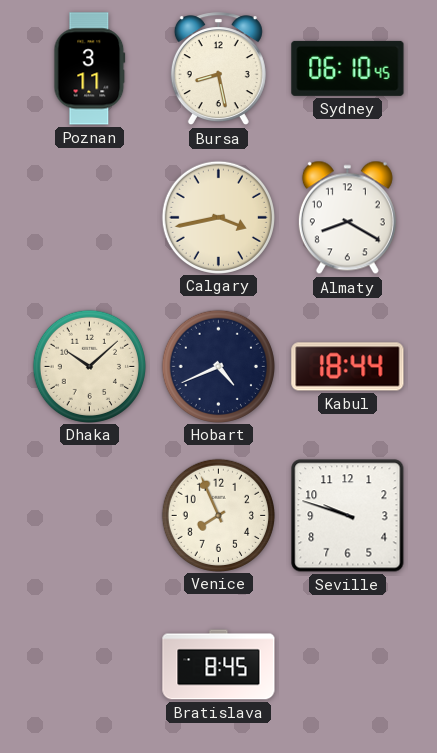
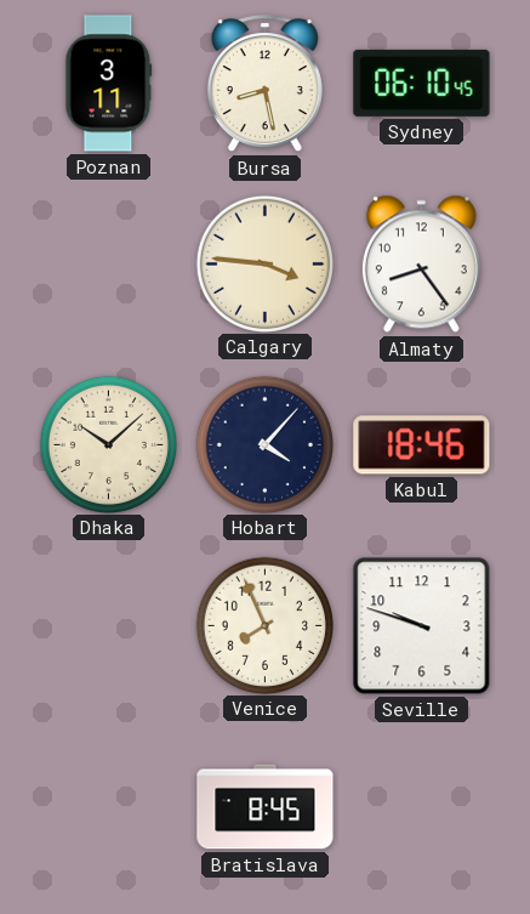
Calgary: 3:43 -> 3:46
Almaty: 8:20 -> 8:24
Hobart: 4:41 -> 4:07
Kabul: 18:44 -> 18:46
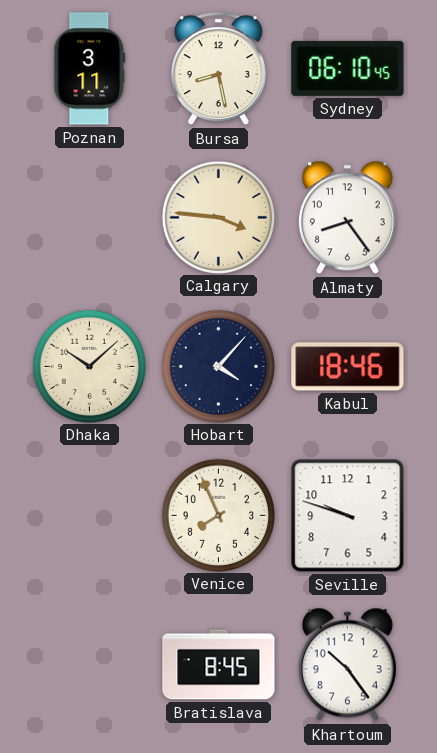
Khartoum: none -> 10:24
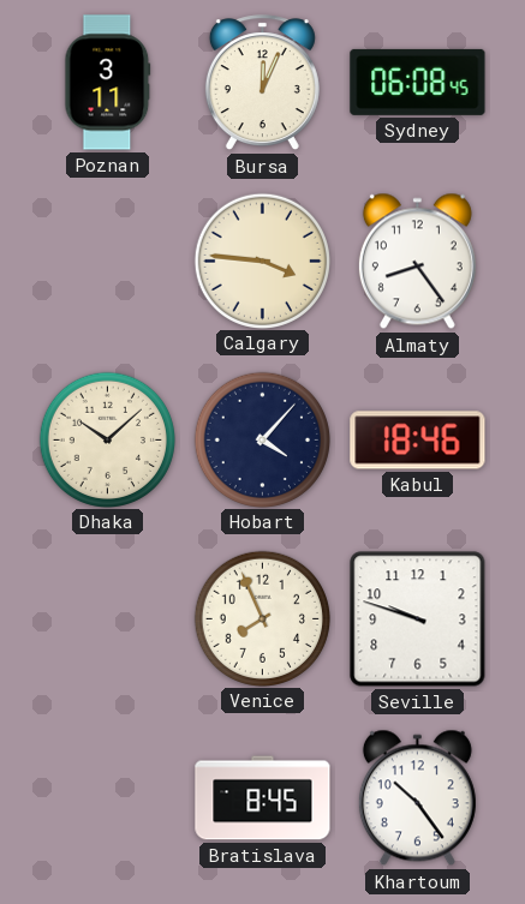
Bursa: 8:28 -> 12:04
Sydney: 06:10 -> 06:08
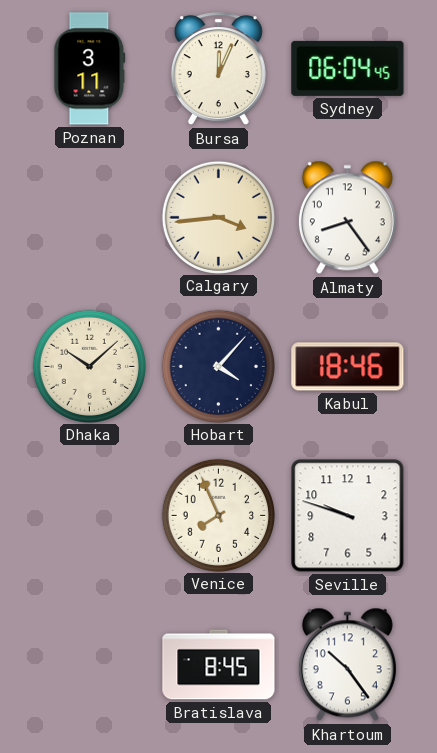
Sydney: 06:08 -> 06:04
Calgary: 3:46 -> 3:44
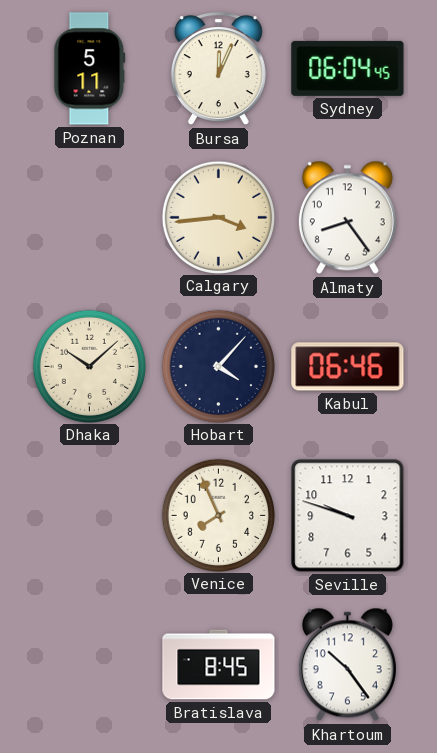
Poznan: 3:11 -> 5:11
Kabul: 18:46 -> 06:46
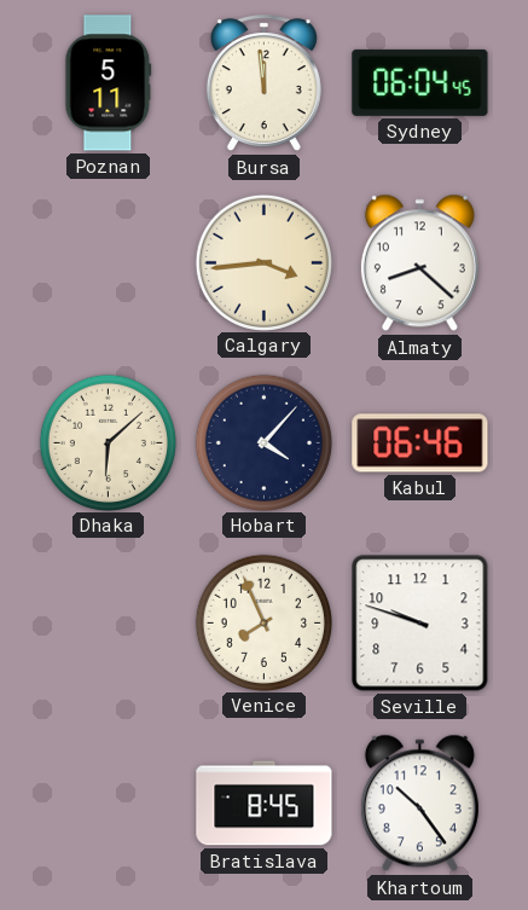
Bursa: 12:04 -> 11:59
Almaty: 8:24 -> 8:22
Dhaka: 10:08 -> 6:08
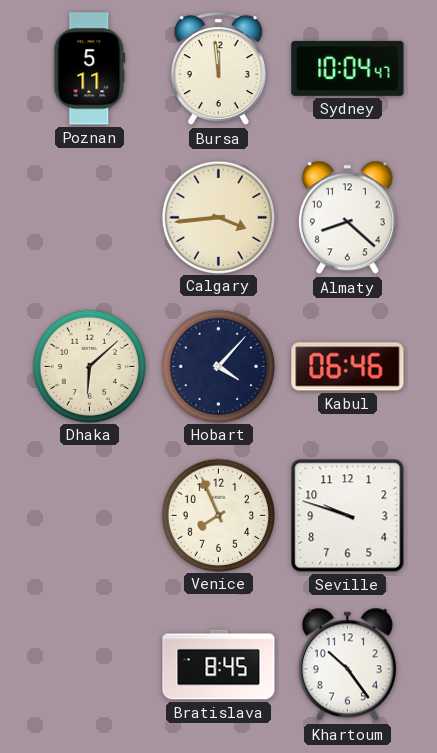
Sydney: 06:04 -> 10:04
